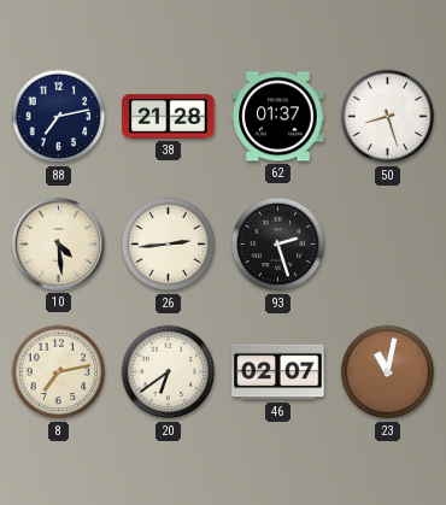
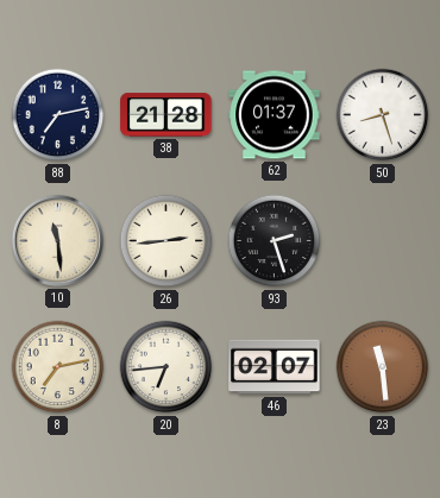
10: 4:29 -> 11:29
20: 6:39 -> 6:44
23: 11:02 -> 11:29
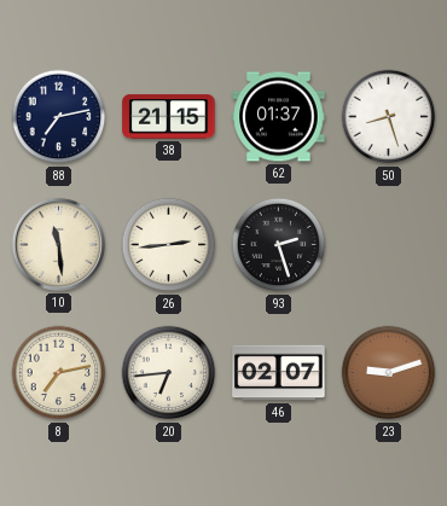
38: 21:28 -> 21:15
23: 11:29 -> 9:12
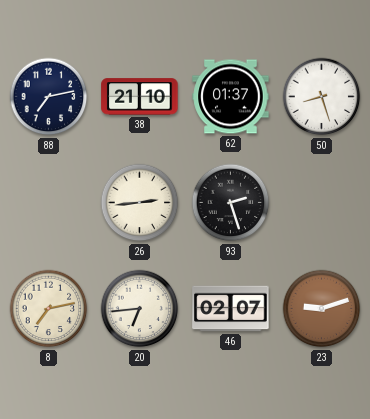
38: 21:15 -> 21:10
10: 11:29 -> none
